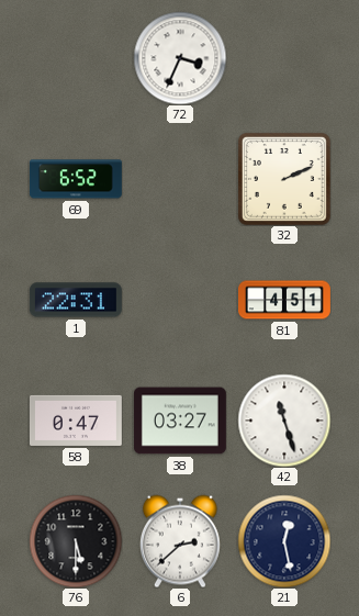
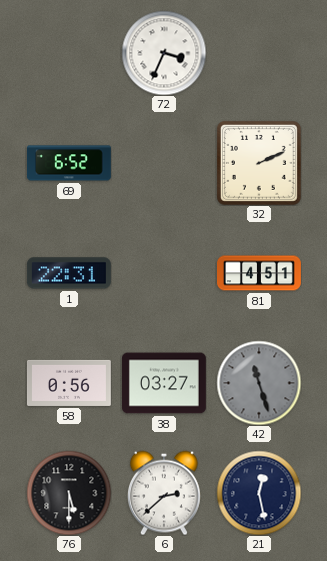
58: 0:47 -> 0:56
42 dial: white -> grey
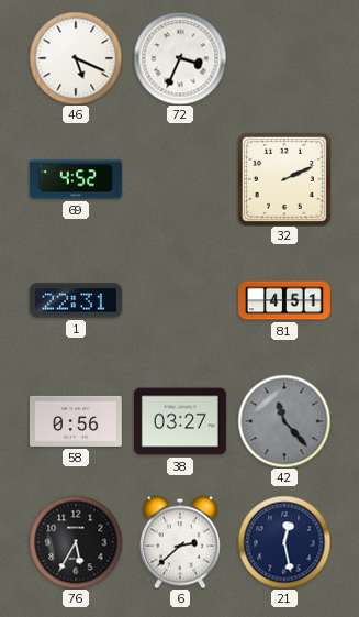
46: none -> 5:19
69: 6:52 -> 4:52
42: 11:27 -> 11:23
76: 5:30 -> 5:35
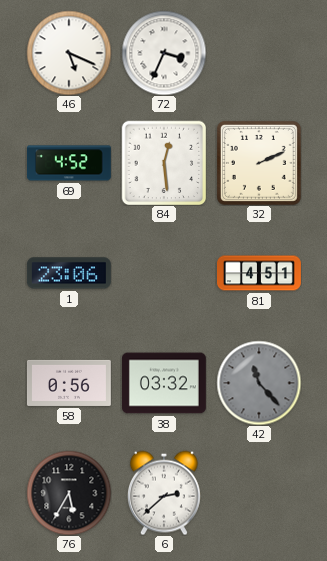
84: none -> 12:29
1: 22:31 -> 23:06
38: 03:27 -> 03:32
21: 12:28 -> none
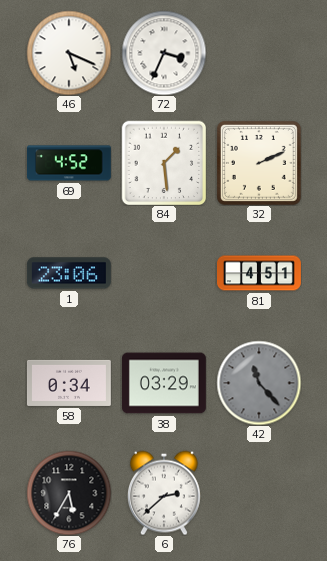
84: 12:29 -> 1:29
58: 0:56 -> 0:34
38: 03:32 -> 03:29
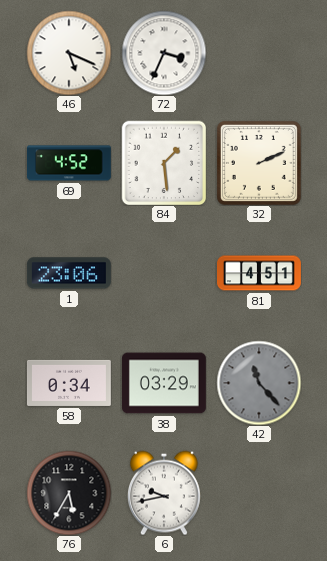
6: 2:38 -> 9:43
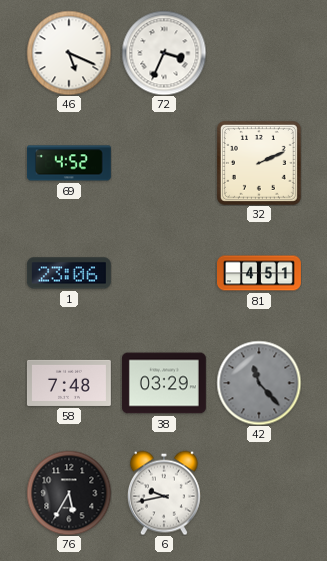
84: 1:29 -> none
58: 0:34 -> 7:48
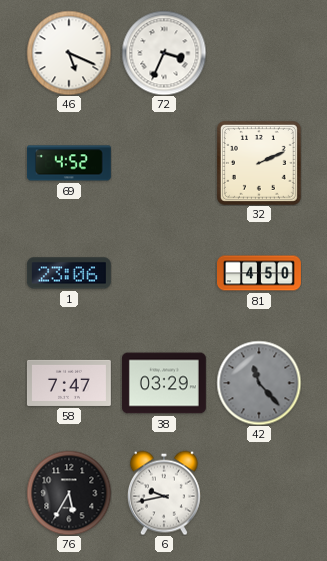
81: 4:51 -> 4:50
58: 7:48 -> 7:47
